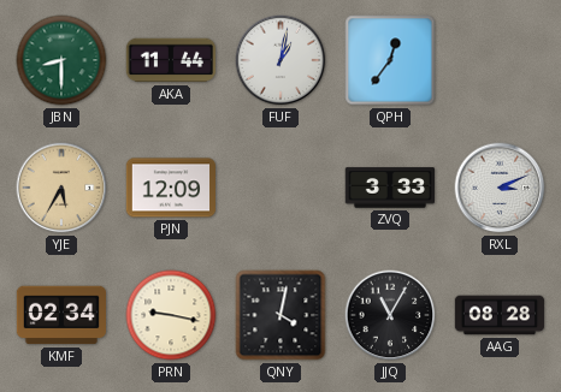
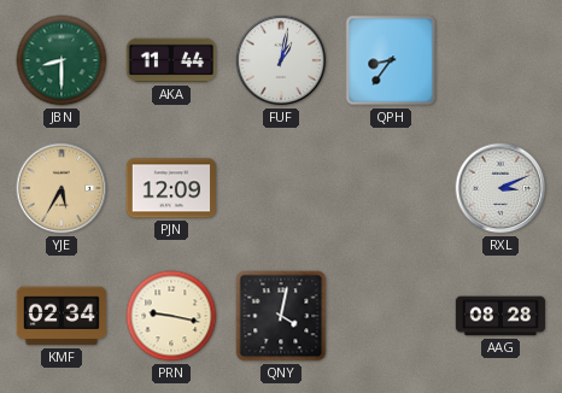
QPH: 12:36 -> 8:36
ZVQ: 3:33 -> none
JJQ: 11:05 -> none
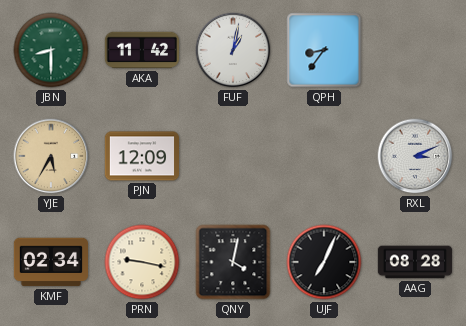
AKA: 11:44 -> 11:42
UJF: none -> 7:04
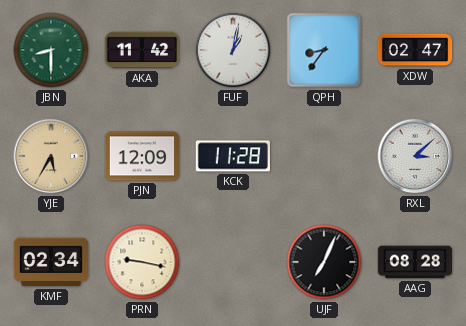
XDW: none -> 02:47
KCK: none -> 11:28
RXL: 3:11 -> 3:08
QNY: 4:02 -> none
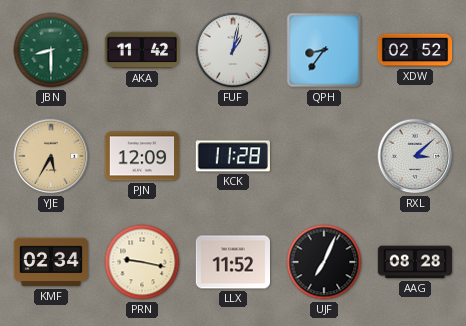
XDW: 02:47 -> 02:52
LLX: none -> 11:52
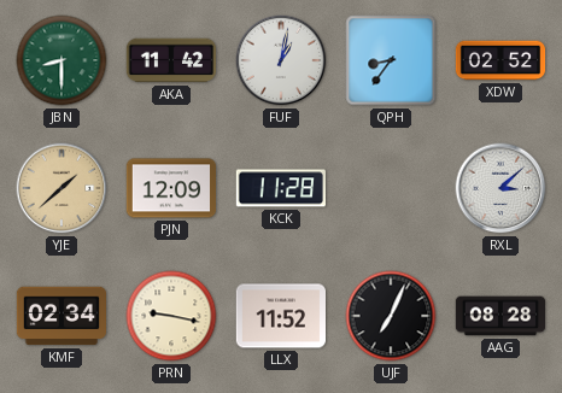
YJE: 5:35 -> 1:38
